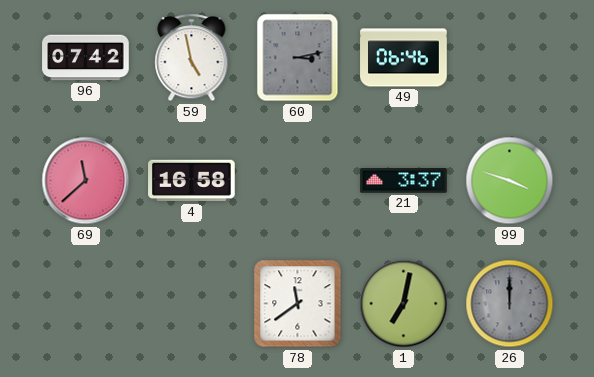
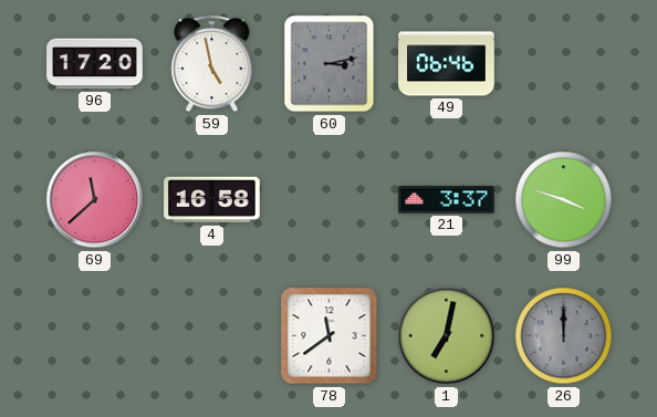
96: 07:42 -> 17:20
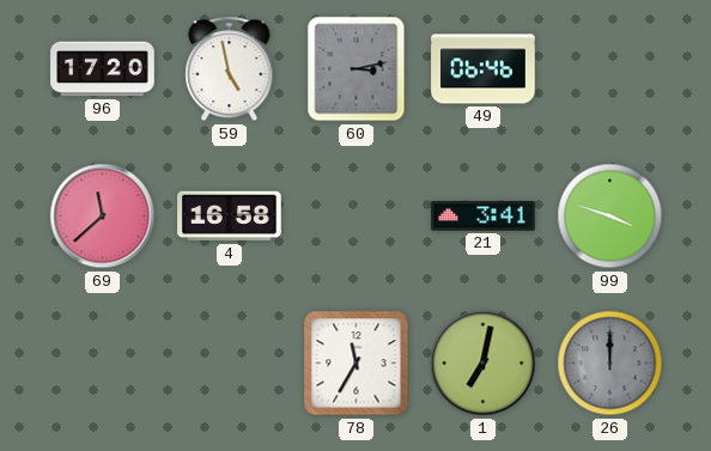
21: 3:37 -> 3:41
78: 11:39 -> 11:35
